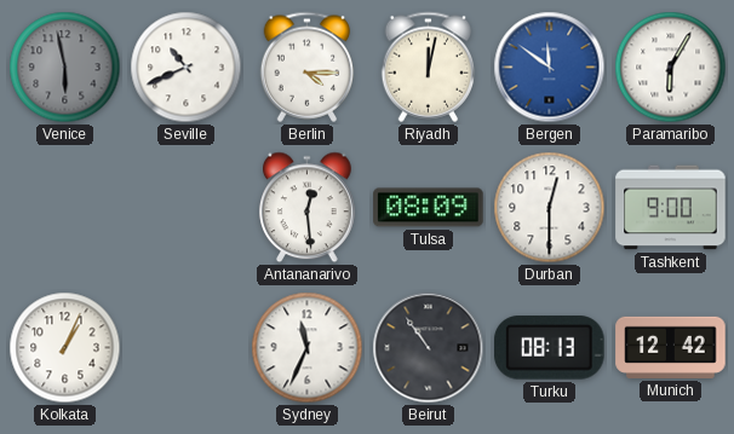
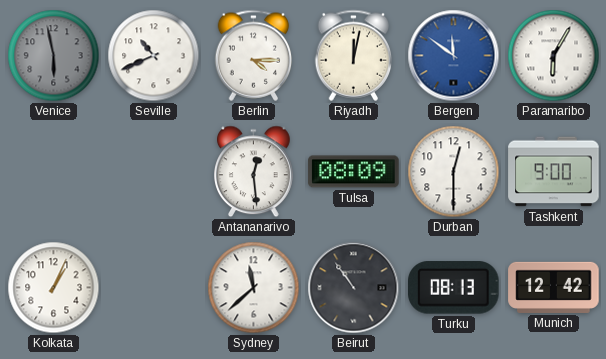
Sydney: 11:34 -> 11:38
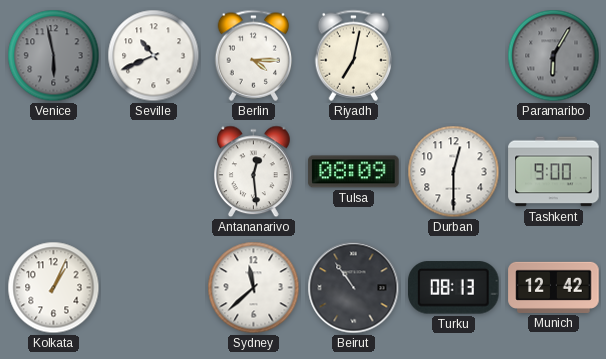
Riyadh: 12:02 -> 7:02
Bergen: 11:51 -> none
Paramaribo dial: white -> grey
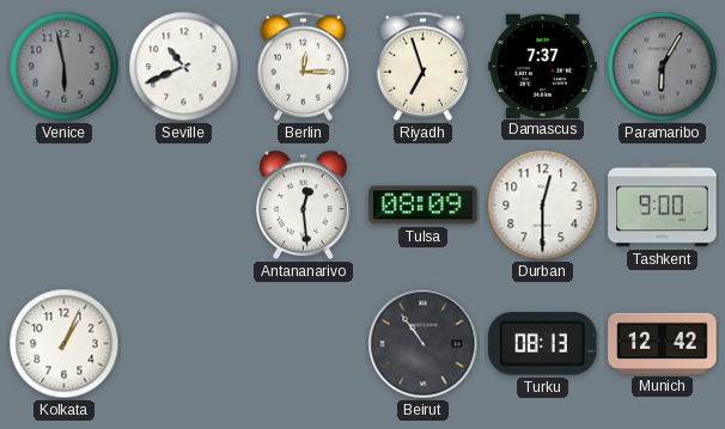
Berlin: 4:15 -> 12:15
Riyadh: 7:02 -> 6:57
Damascus: none -> 7:37
Sydney: 11:38 -> none
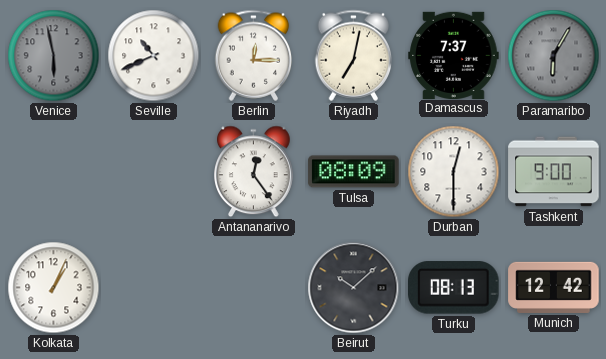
Riyadh: 6:57 -> 7:02
Antananarivo: 12:29 -> 12:24
Beirut: 10:54 -> 10:08
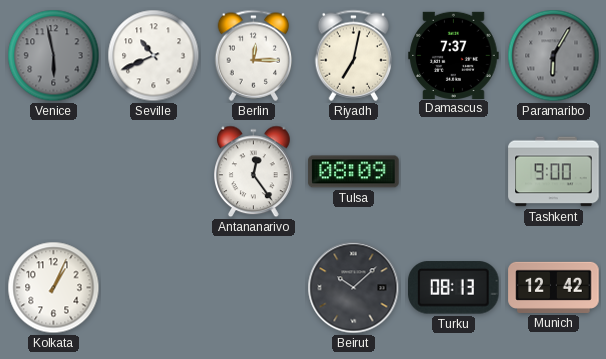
Durban: 12:30 -> none
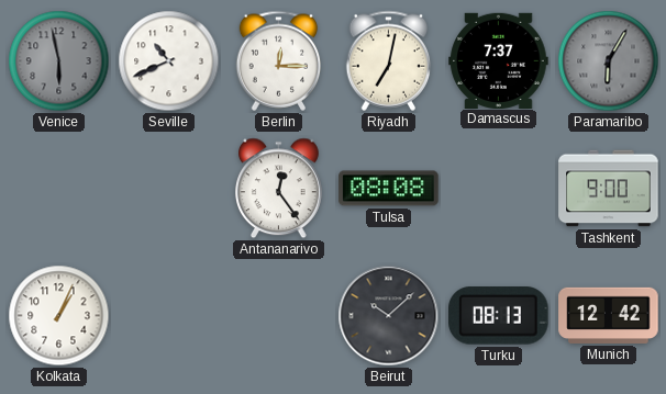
Tulsa: 08:09 -> 08:08
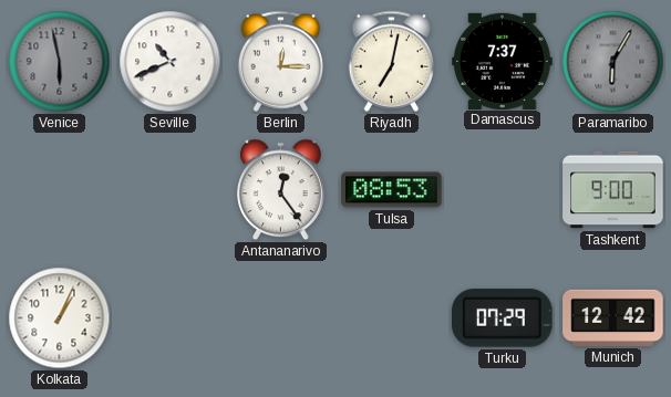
Tulsa: 08:08 -> 08:53
Beirut: 10:08 -> none
Turku: 08:13 -> 07:29
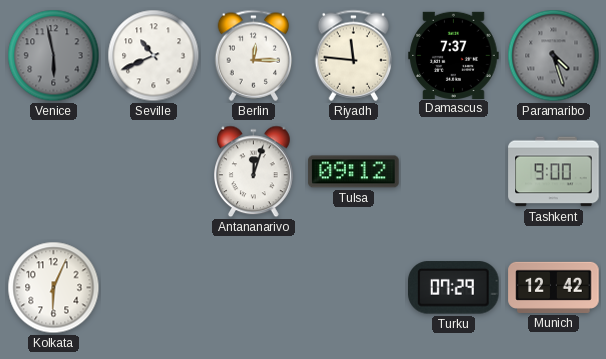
Riyadh: 7:02 -> 11:46
Paramaribo: 6:05 -> 4:27
Antananarivo: 12:24 -> 12:03
Tulsa: 08:53 -> 09:12
Kolkata: 1:04 -> 6:04
